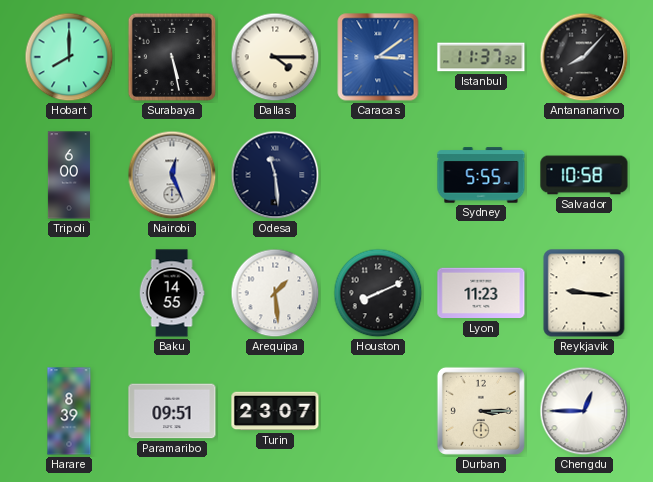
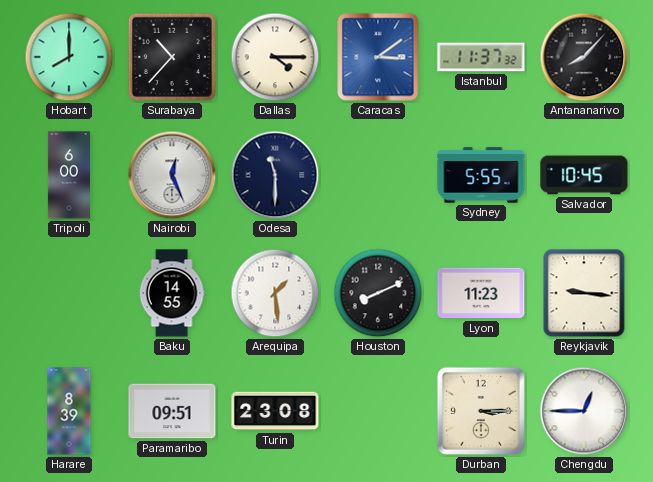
Surabaya: 5:28 -> 10:37
Odesa: 11:29 -> 11:30
Salvador: 10:58 -> 10:45
Turin: 23:07 -> 23:08
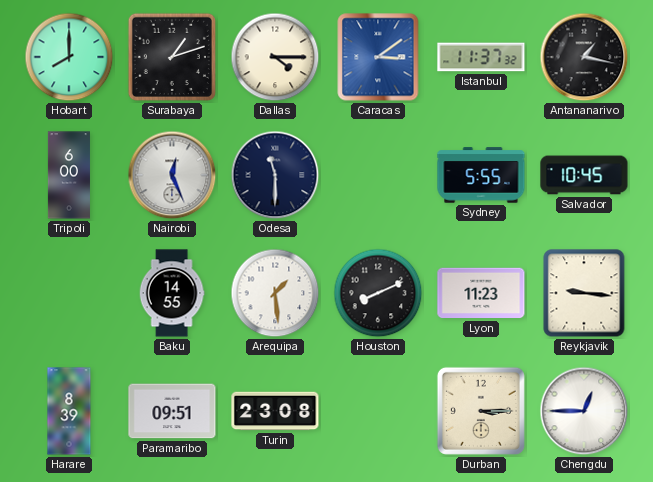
Surabaya: 10:37 -> 1:12
Antananarivo: 8:07 -> 1:17
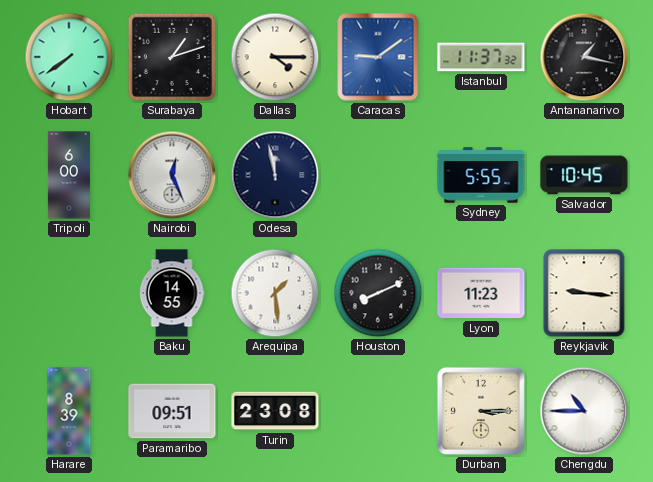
Hobart: 8:00 -> 7:39
Caracas: 3:09 -> 9:09
Odesa: 11:30 -> 11:58
Chengdu: 12:45 -> 10:45
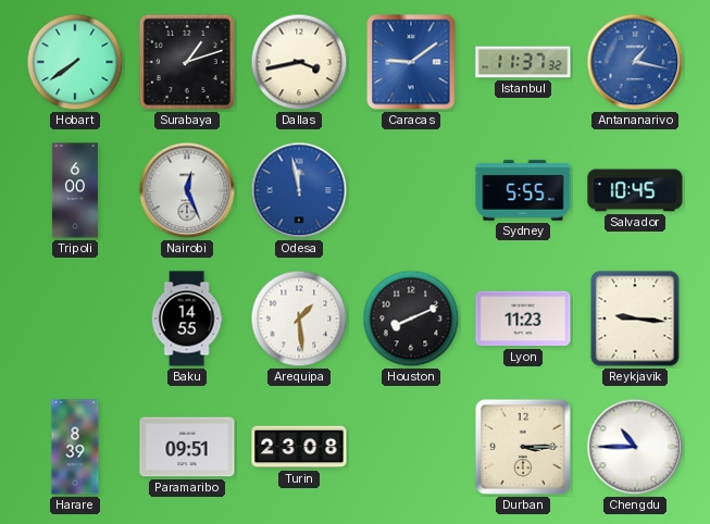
Dallas: 4:15 -> 3:43
Antananarivo dial: black -> blue
Odesa dial: navy -> blue
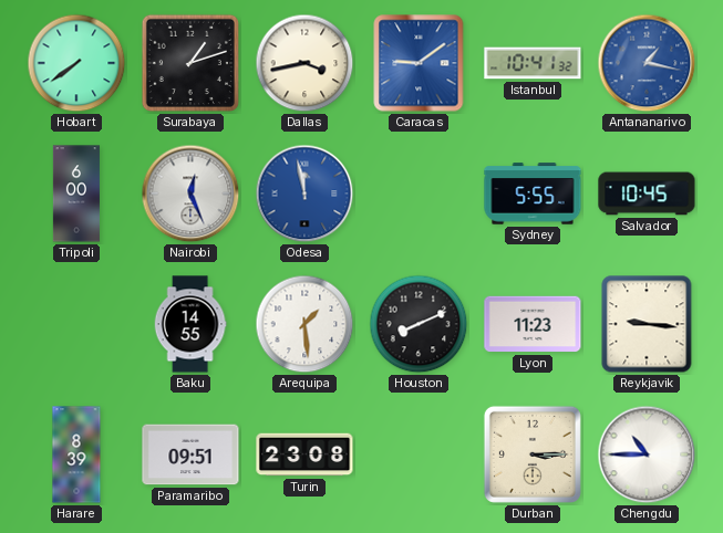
Istanbul: 11:37 -> 10:41
